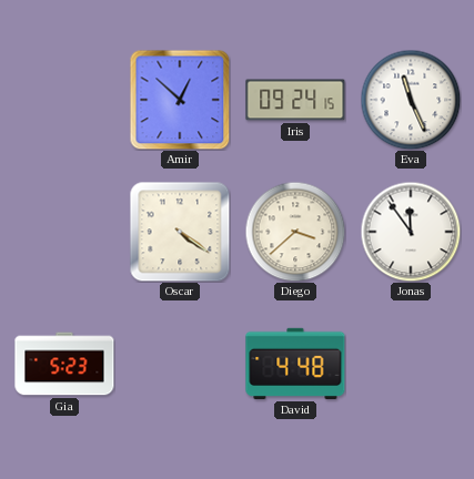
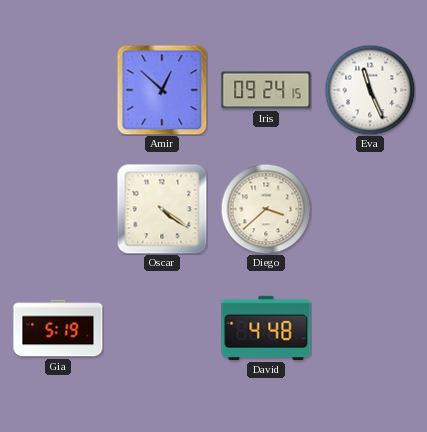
Jonas: 11:54 -> none
Gia: 5:23 -> 5:19
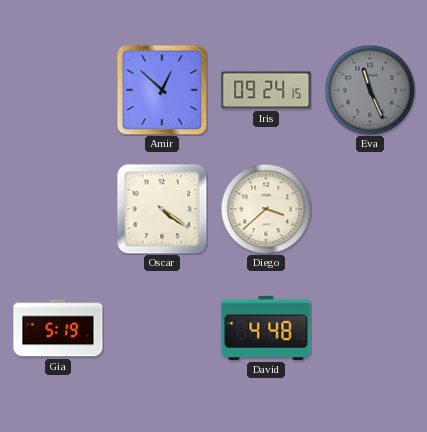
Eva dial: white -> grey
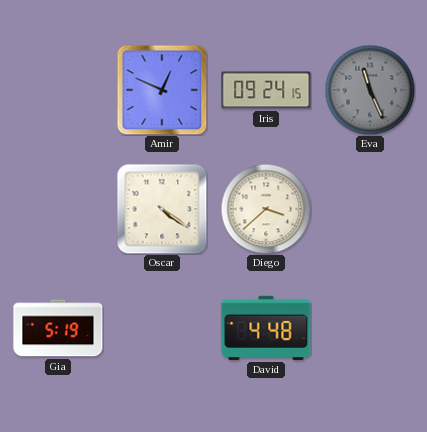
Amir: 12:52 -> 12:49
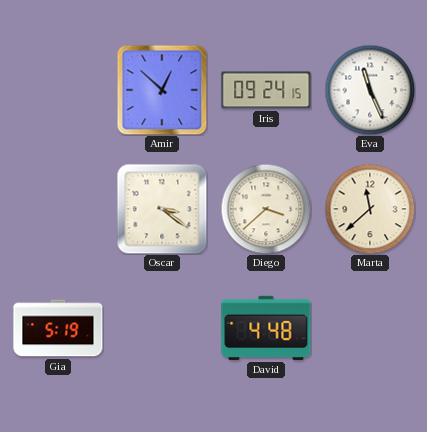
Amir: 12:49 -> 12:52
Eva dial: grey -> white
Oscar: 4:21 -> 3:21
Marta: none -> 11:38
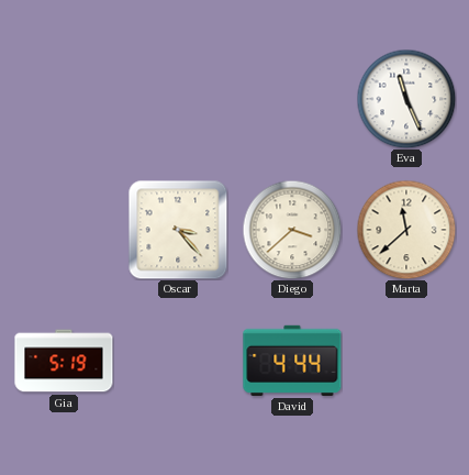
Amir: 12:52 -> none
Iris: 09:24 -> none
Oscar: 3:21 -> 3:23
David: 4:48 -> 4:44
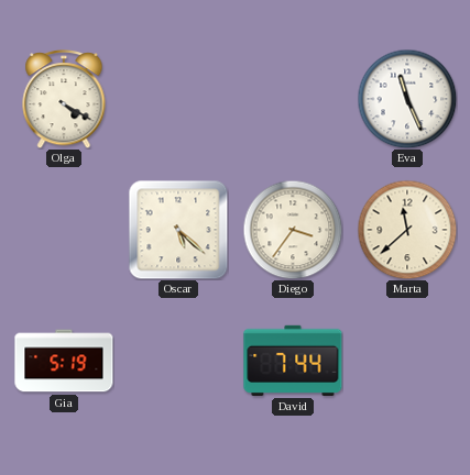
Olga: none -> 4:20
Oscar: 3:23 -> 5:22
Diego: 3:38 -> 3:36
David: 4:44 -> 7:44
